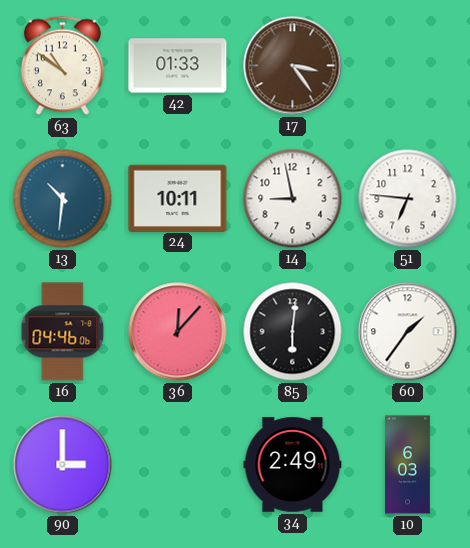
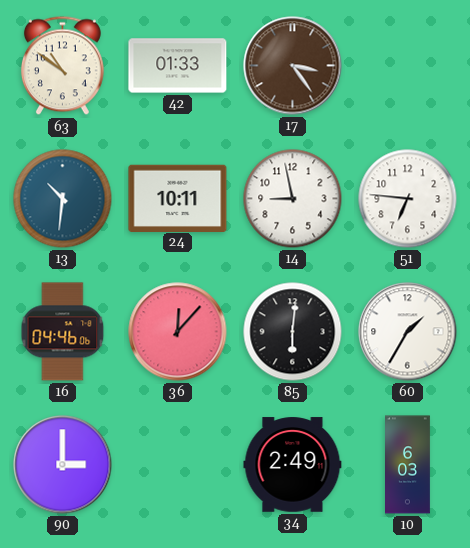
60: 1:36 -> 1:35
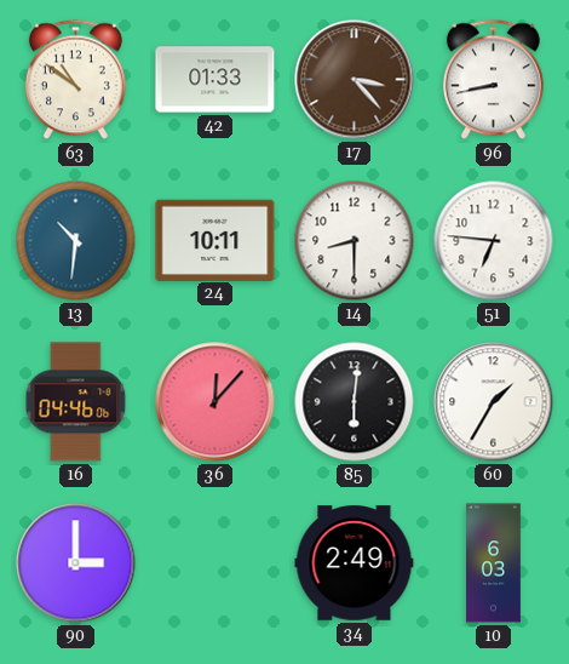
17: 3:24 -> 3:23
96: none -> 8:43
14: 8:58 -> 8:30
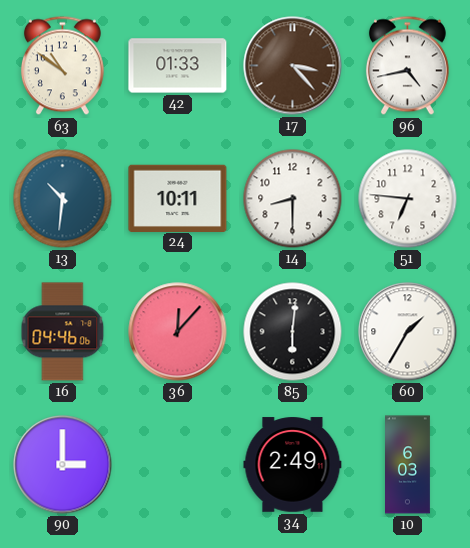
96: 8:43 -> 4:43
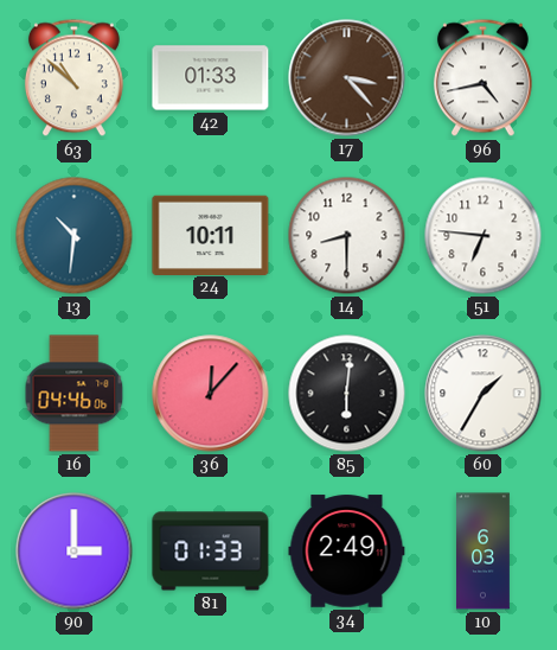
63: 10:51 -> 10:52
81: none -> 01:33
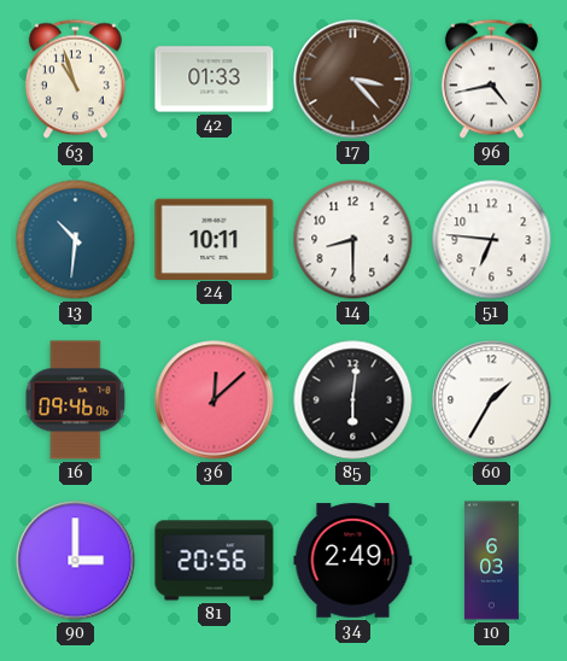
63: 10:52 -> 10:57
16: 04:46 -> 09:46
36: 12:07 -> 12:08
81: 01:33 -> 20:56
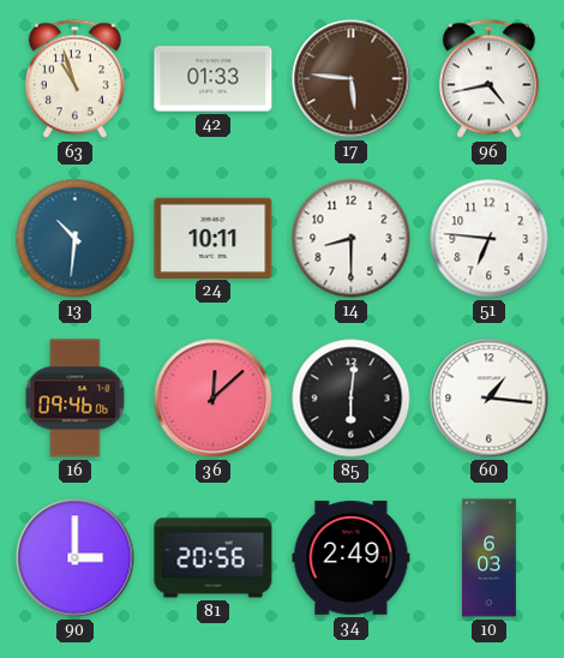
17: 3:23 -> 5:46
60: 1:35 -> 1:16
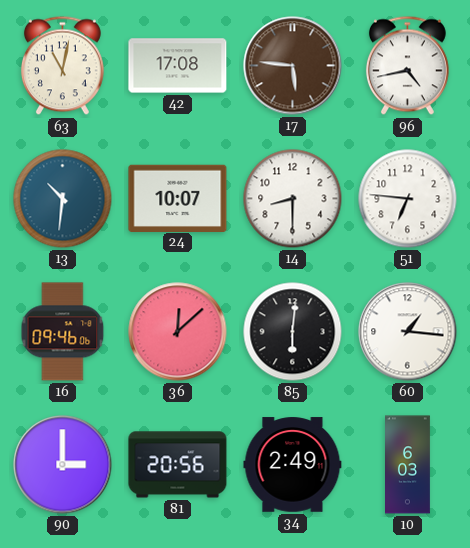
63: 10:57 -> 11:02
42: 01:33 -> 17:08
24: 10:11 -> 10:07
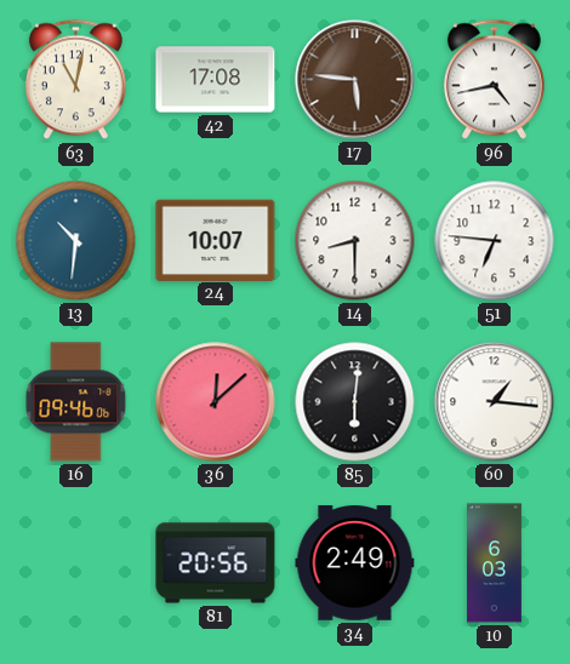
90: 3:00 -> none
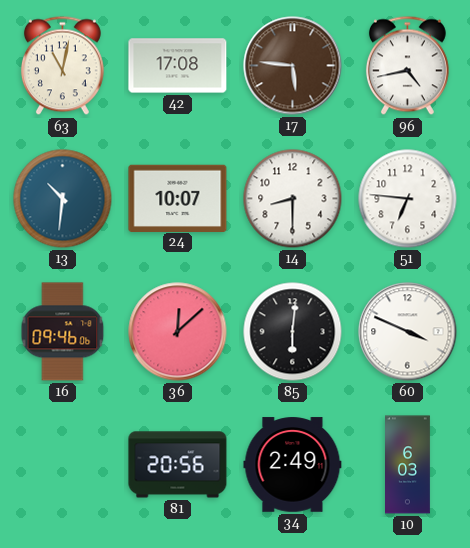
60: 1:16 -> 3:49
